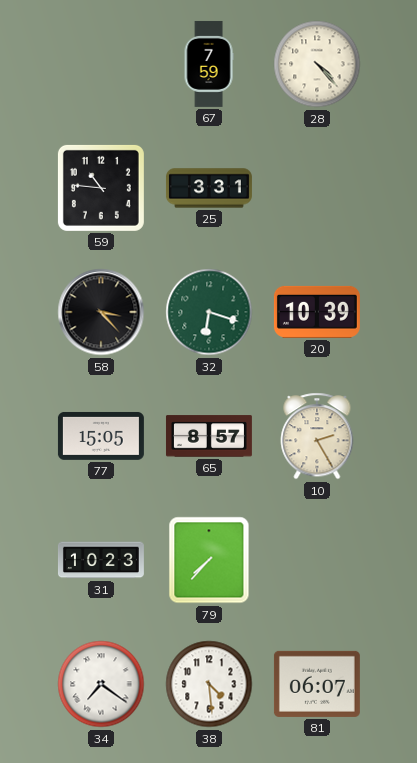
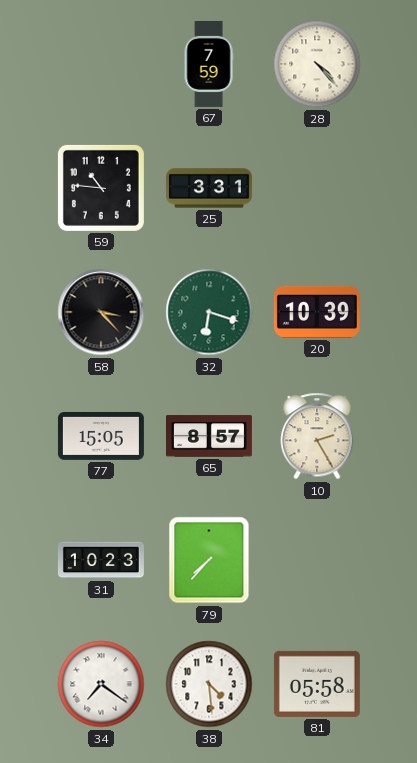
81: 06:07 -> 05:58
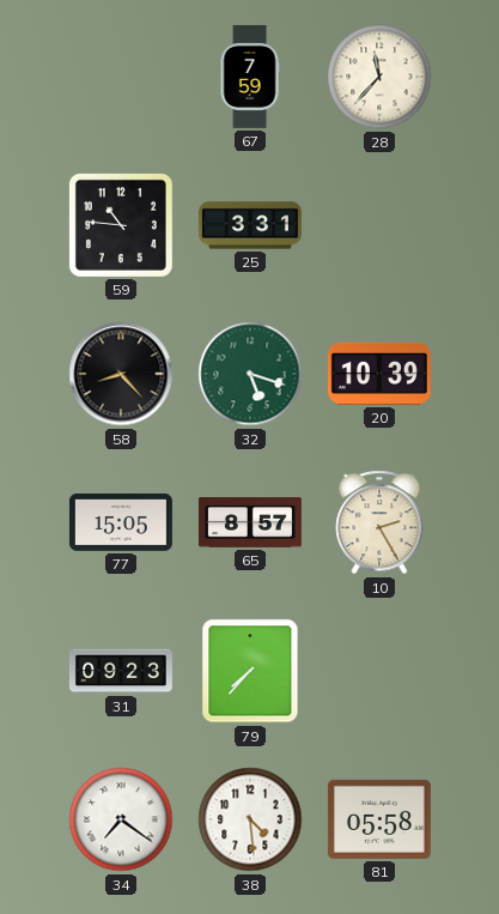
28: 4:23 -> 11:37
58: 3:23 -> 8:23
32: 6:18 -> 5:18
31: 10:23 -> 09:23
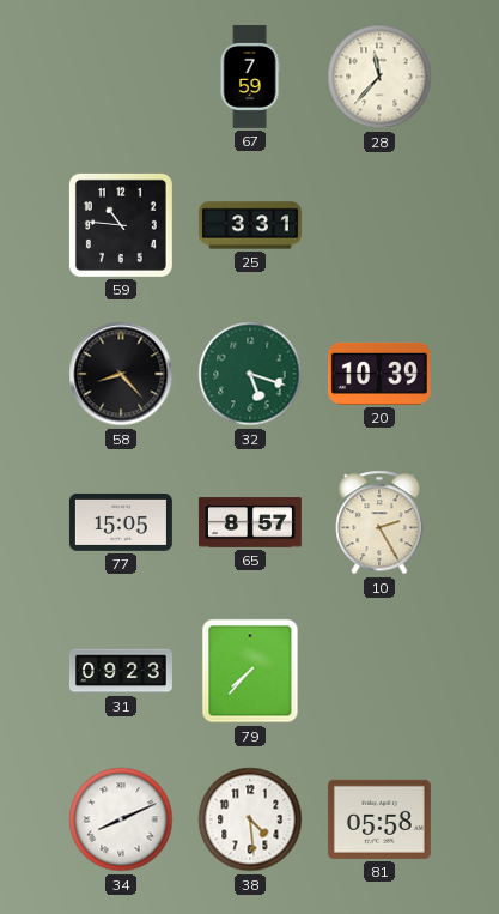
34: 7:21 -> 8:11
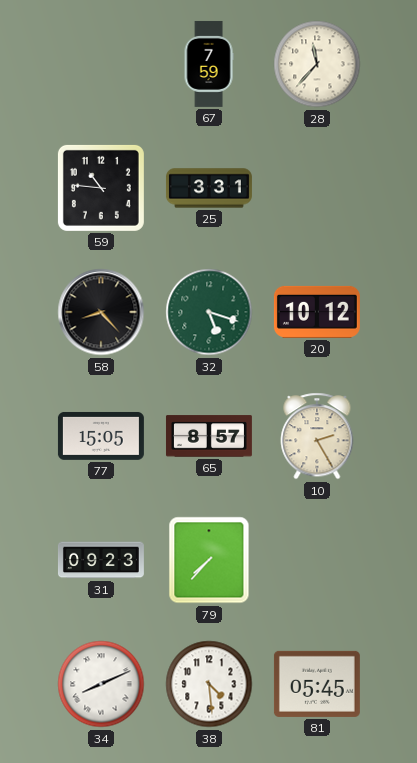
20: 10:39 -> 10:12
81: 05:58 -> 05:45
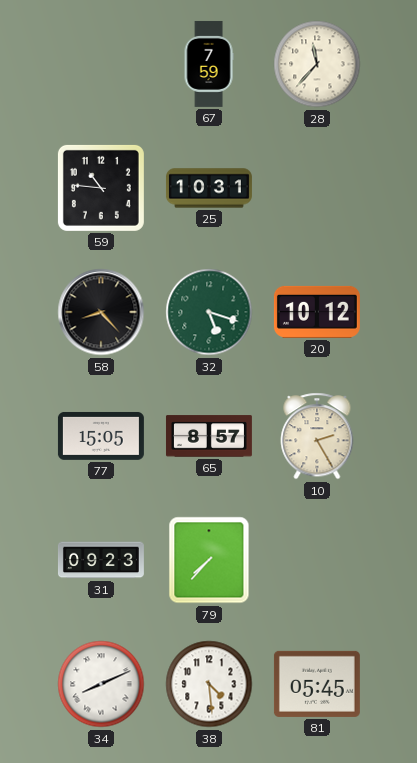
25: 3:31 -> 10:31
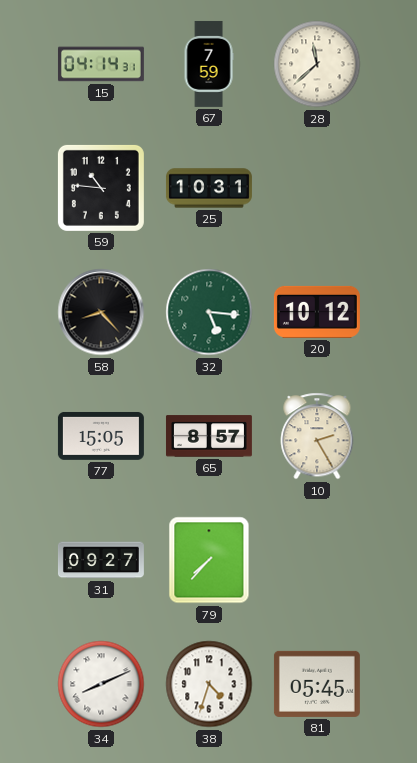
15: none -> 04:14
28: 11:37 -> 11:38
32: 5:18 -> 5:16
31: 09:23 -> 09:27
38: 4:29 -> 4:33
